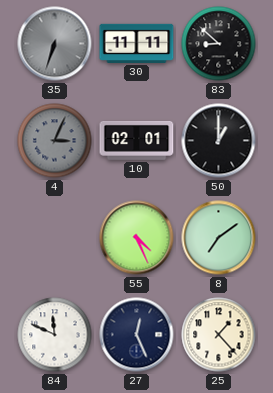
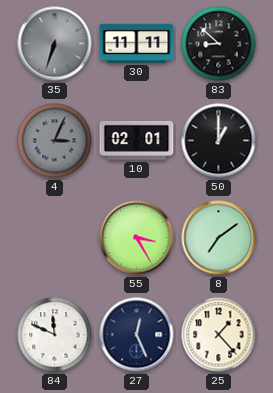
55: 4:26 -> 3:25
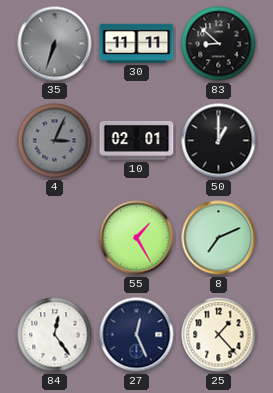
55: 3:25 -> 1:25
8: 7:09 -> 7:11
84: 11:49 -> 12:24
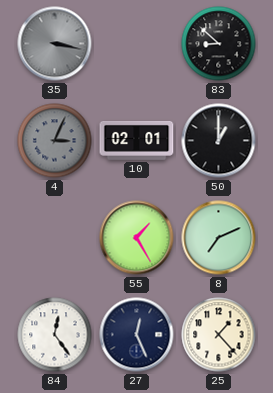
35: 6:33 -> 3:17
30: 11:11 -> none
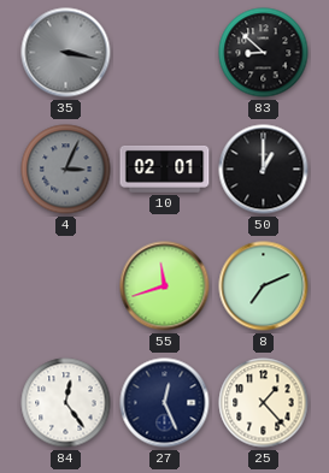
55: 1:25 -> 11:42
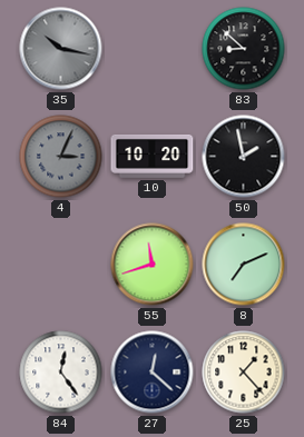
35: 3:17 -> 10:17
10: 02:01 -> 10:20
50: 1:00 -> 1:58
27: 12:26 -> 12:22
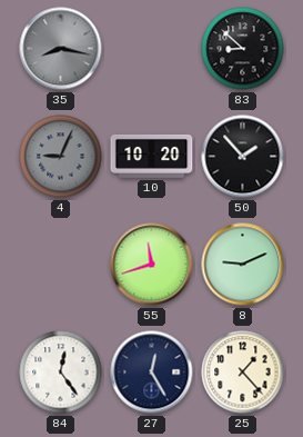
35: 10:17 -> 8:17
4: 3:04 -> 9:04
50: 1:58 -> 1:53
8: 7:11 -> 9:11
27: 12:22 -> 12:25
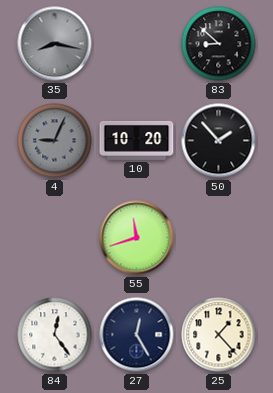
8: 9:11 -> none
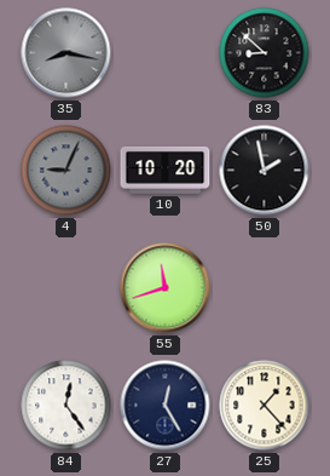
50: 1:53 -> 1:58
